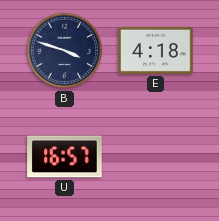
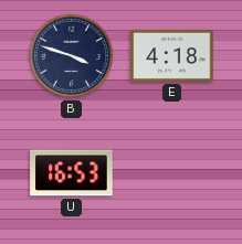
U: 16:57 -> 16:53
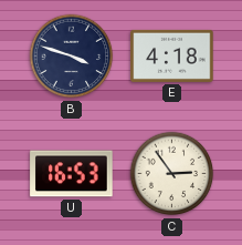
C: none -> 2:54
